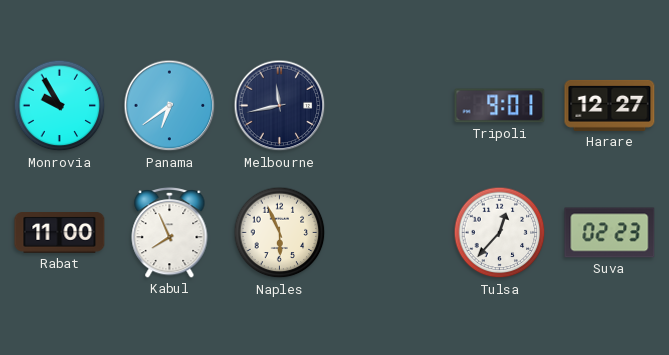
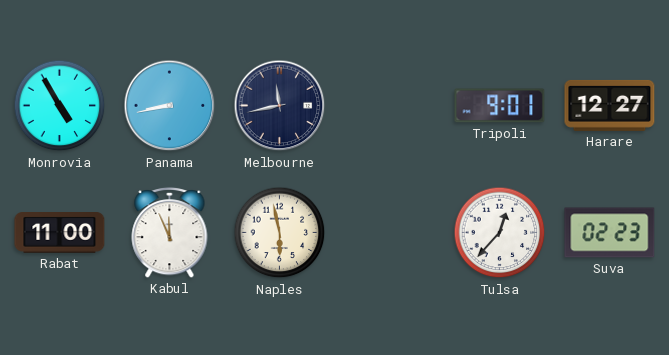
Monrovia: 9:55 -> 4:55
Panama: 6:39 -> 8:43
Kabul: 7:56 -> 11:56
Naples: 5:56 -> 5:58
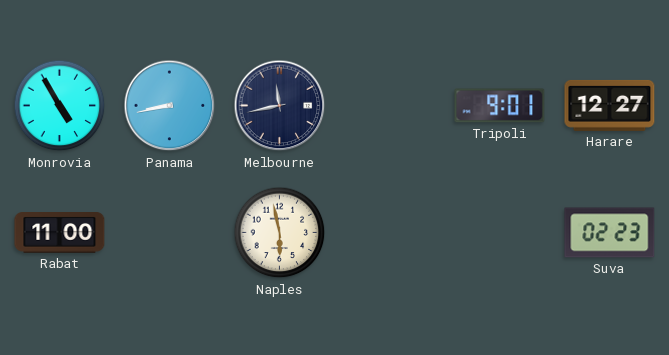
Kabul: 11:56 -> none
Tulsa: 12:37 -> none
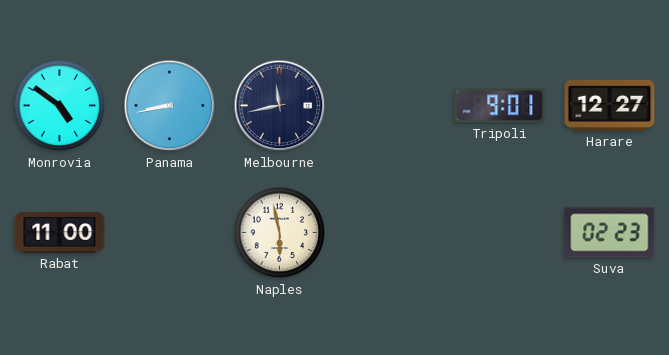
Monrovia: 4:55 -> 4:51
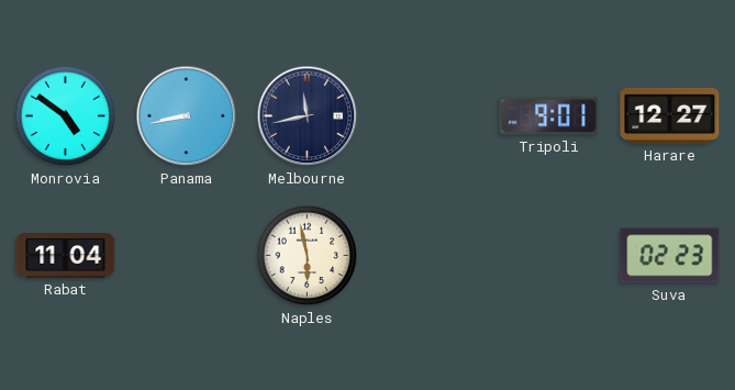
Rabat: 11:00 -> 11:04
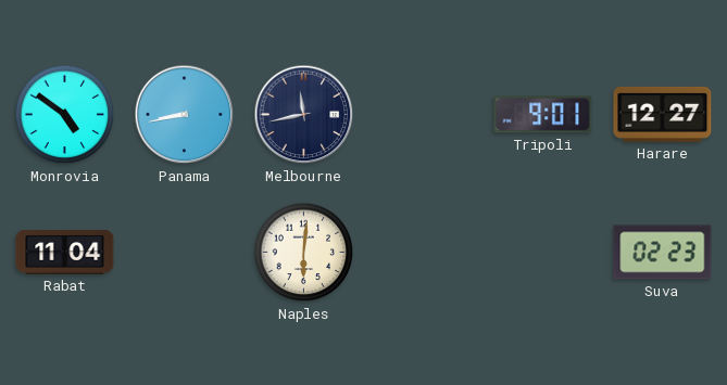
Naples: 5:58 -> 6:01
